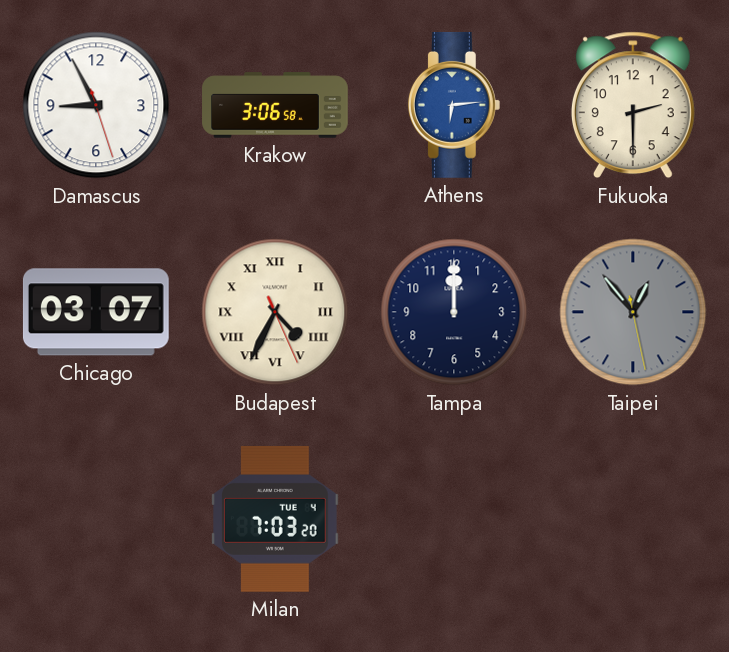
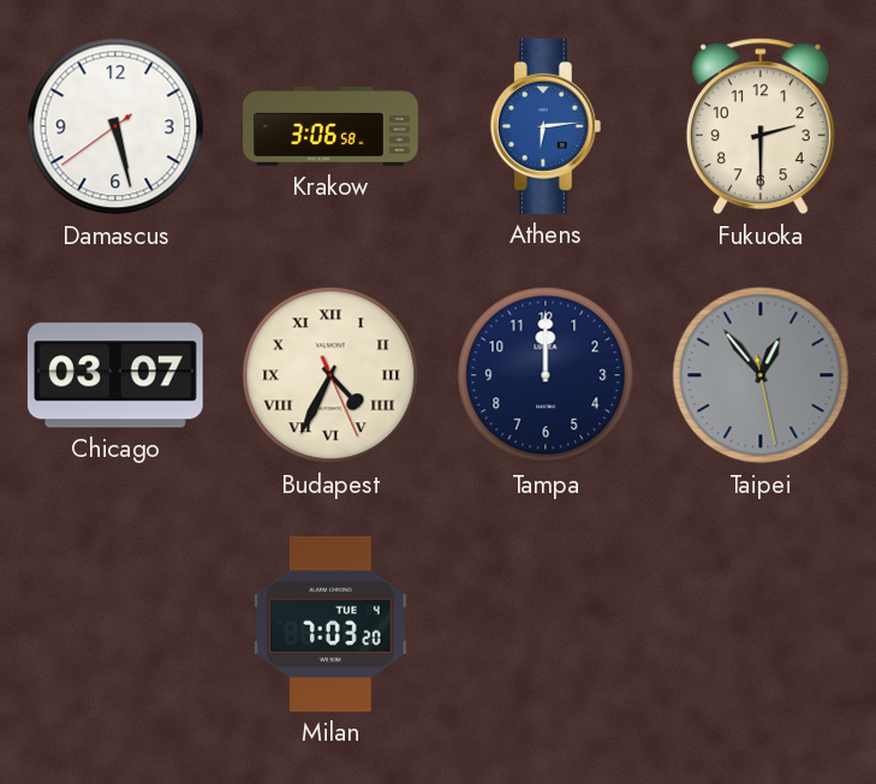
Damascus: 8:55 -> 5:27
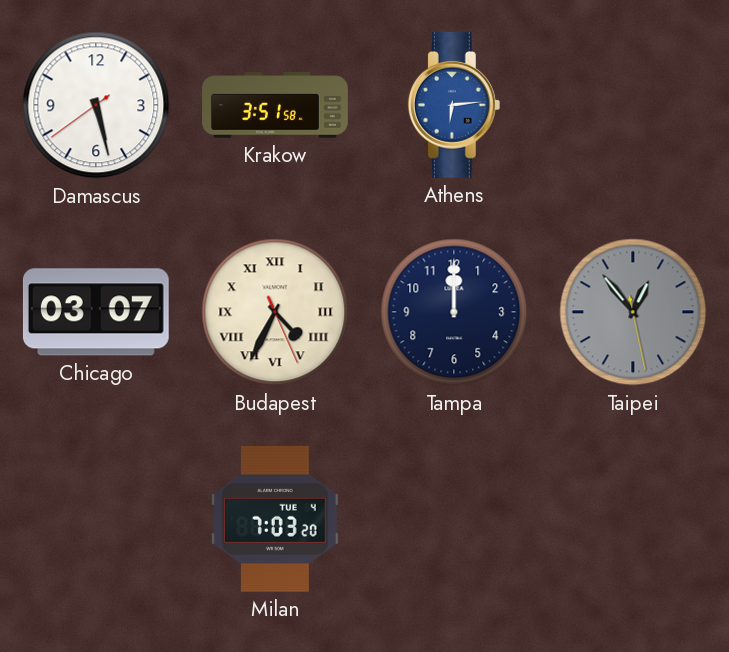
Krakow: 3:06 -> 3:51
Fukuoka: 2:30 -> none
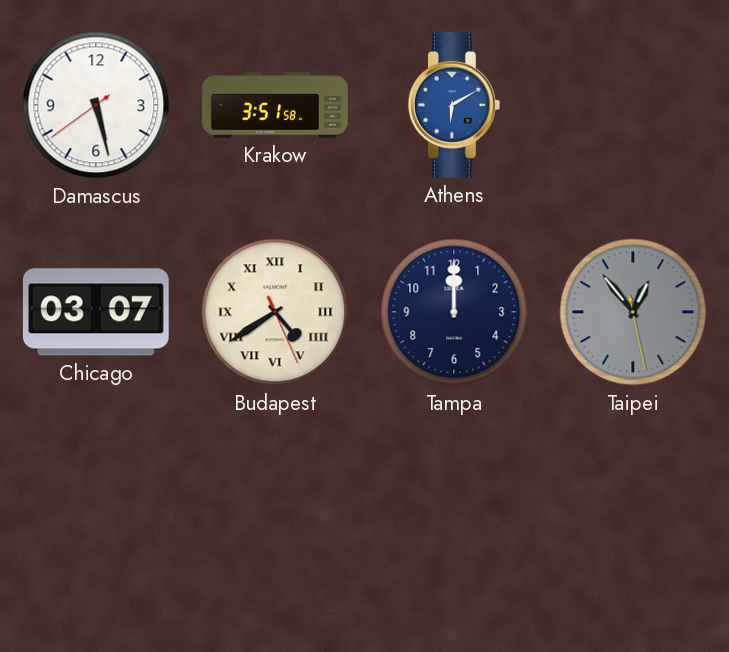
Athens: 6:14 -> 6:10
Budapest: 4:34 -> 4:39
Milan: 7:03 -> none
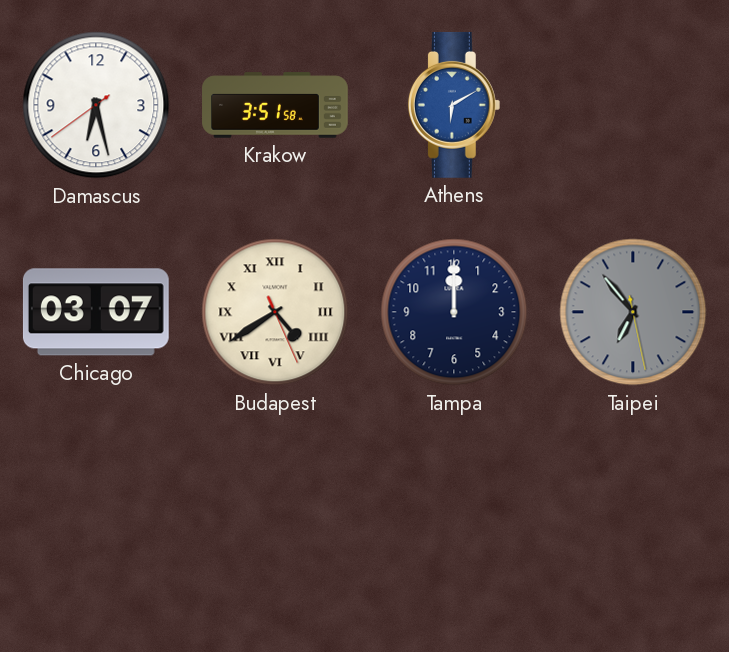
Damascus: 5:27 -> 6:27
Taipei: 12:53 -> 6:53
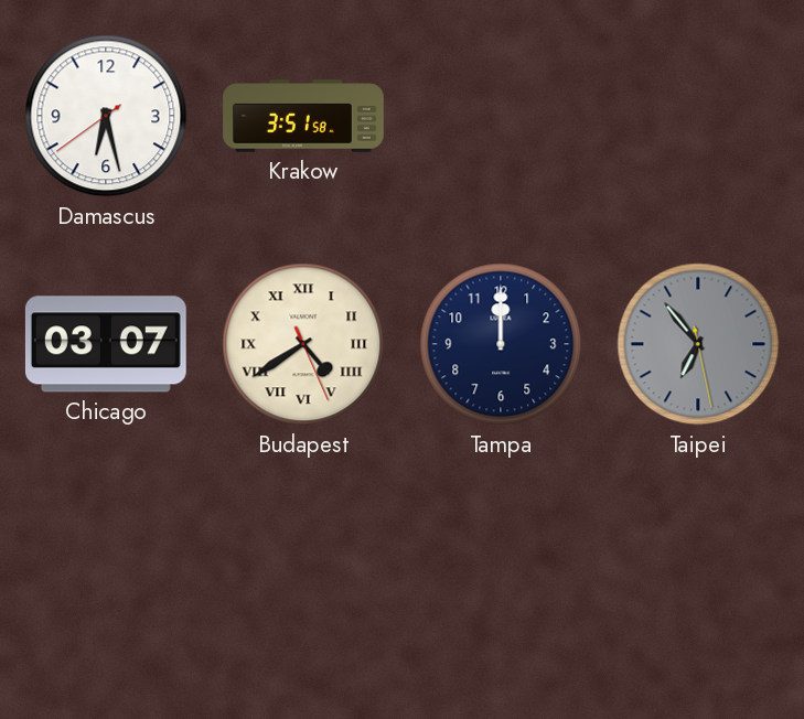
Athens: 6:10 -> none
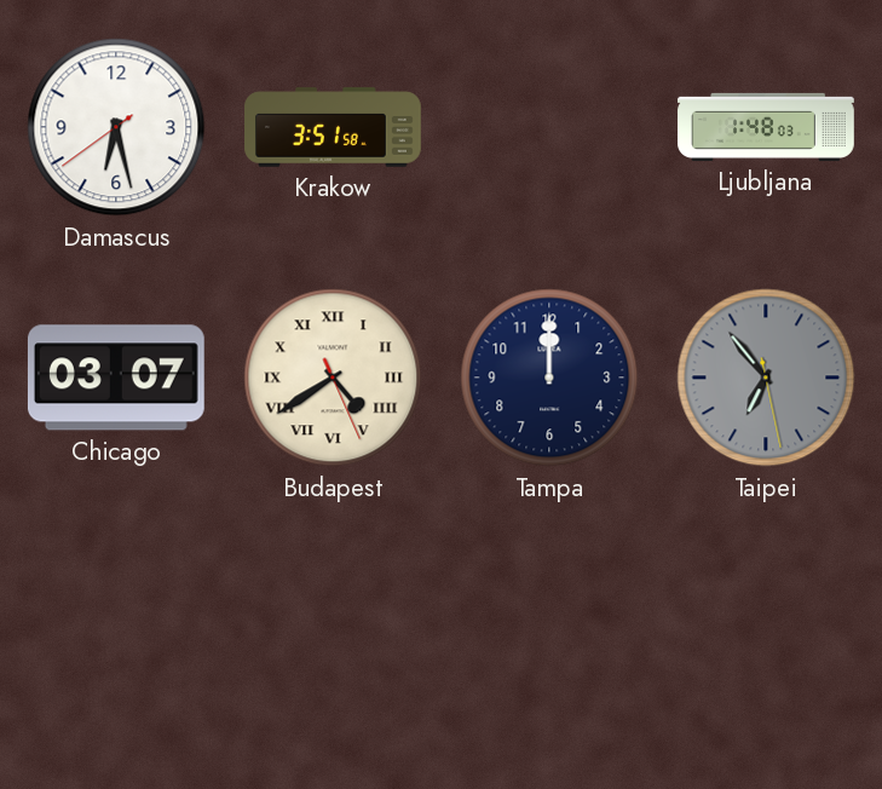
Ljubljana: none -> 1:48
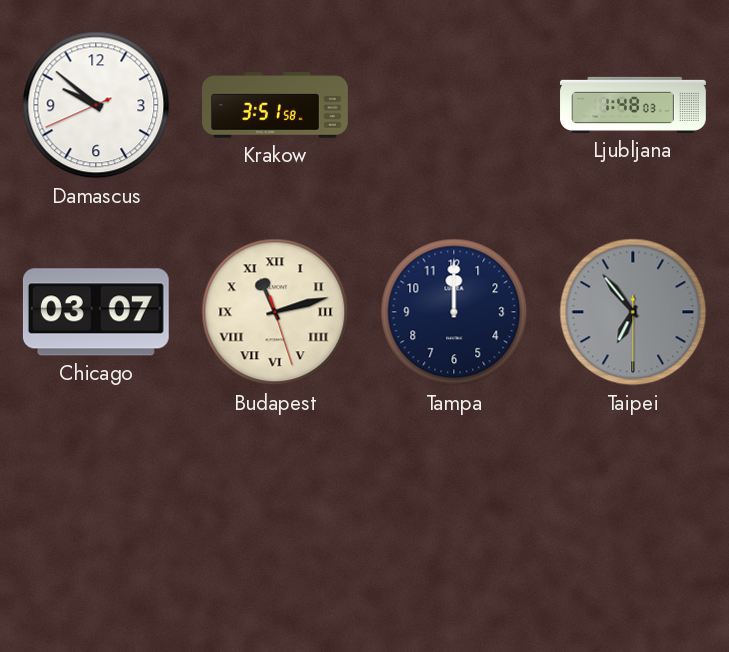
Damascus: 6:27 -> 9:51
Budapest: 4:39 -> 11:12
Taipei: 6:53:28 -> 6:53:30
